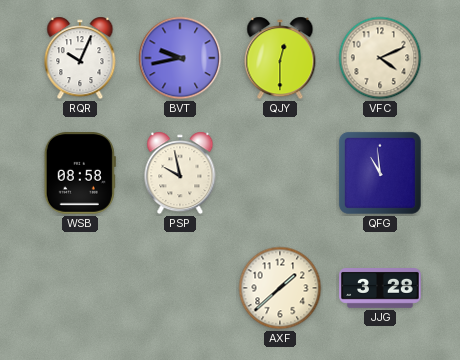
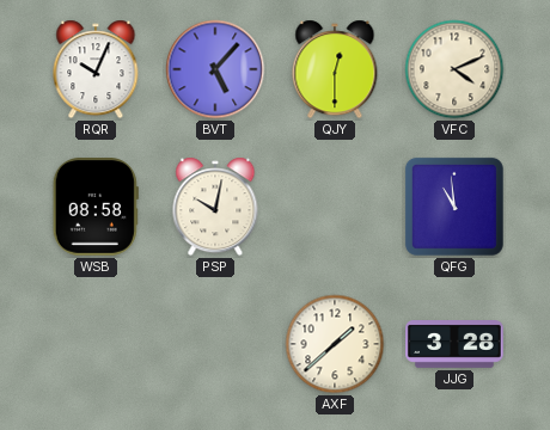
BVT: 9:43 -> 5:07
PSP: 9:58 -> 10:02
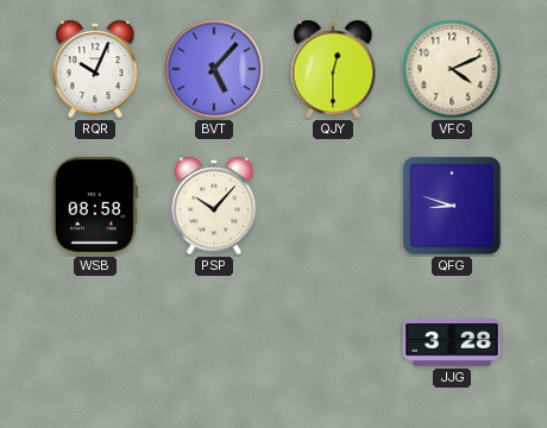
PSP: 10:02 -> 10:07
QFG: 10:59 -> 8:48
AXF: 1:38 -> none
